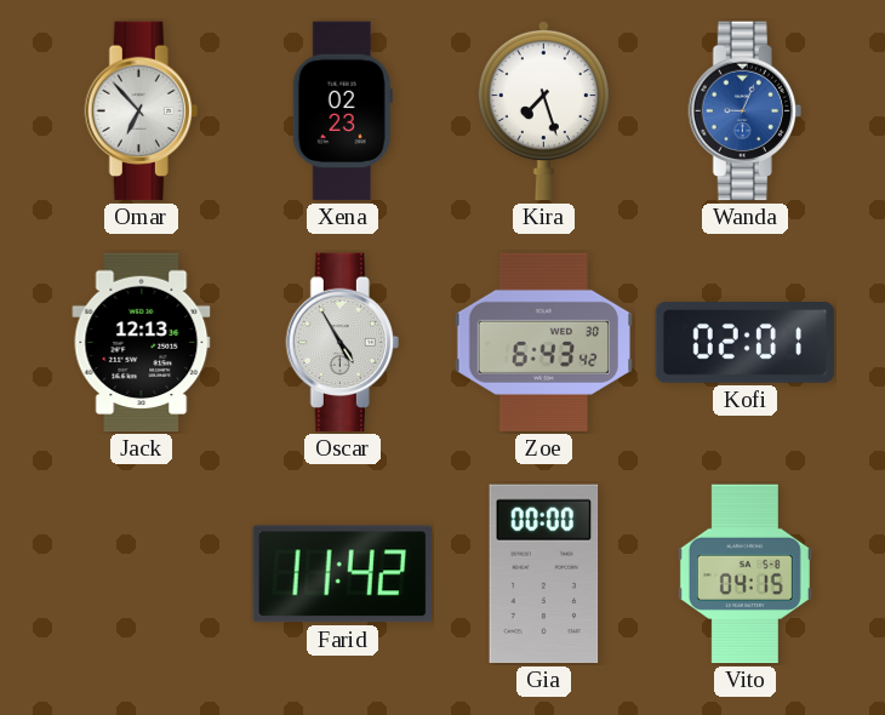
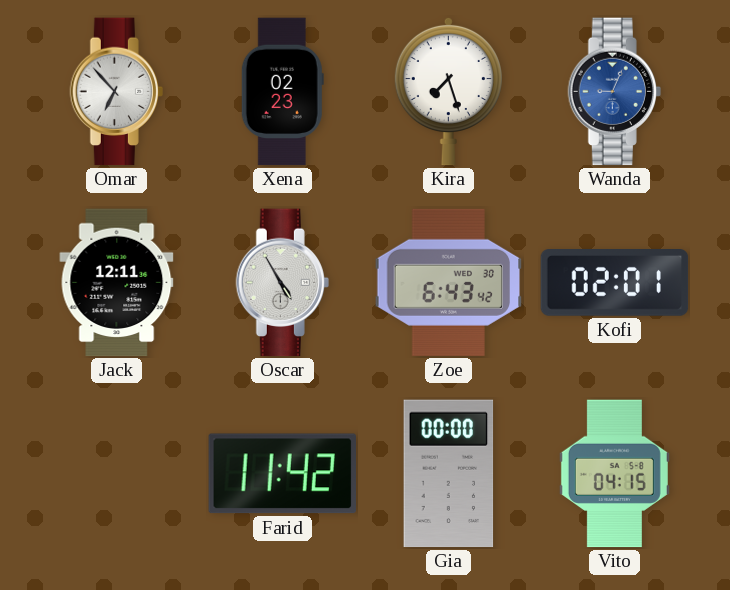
Jack: 12:13 -> 12:11
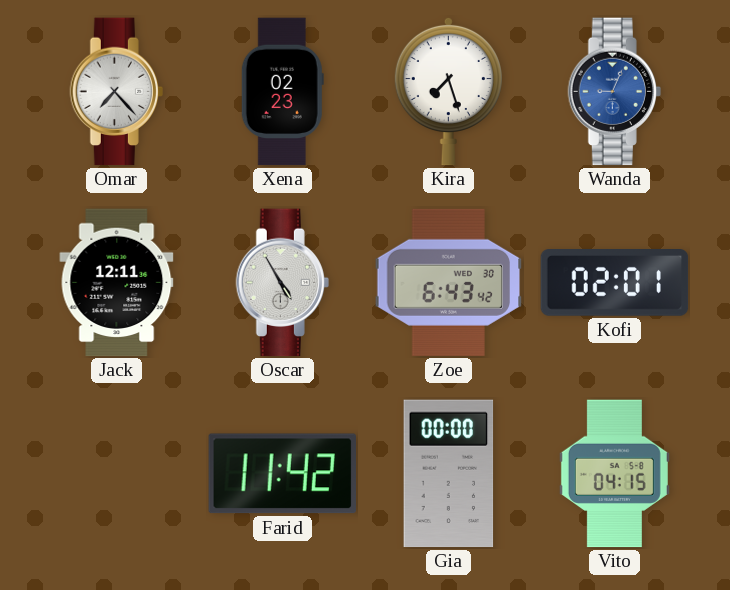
Omar: 6:53 -> 7:23
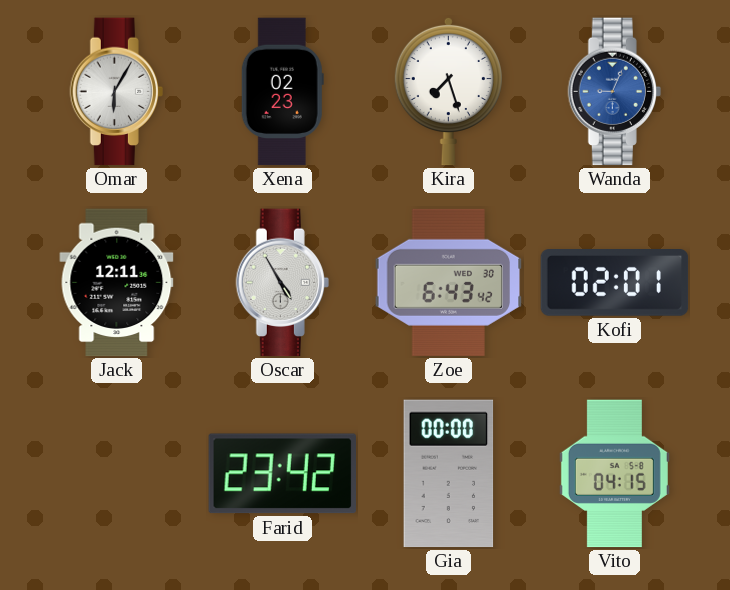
Omar: 7:23 -> 6:05
Farid: 11:42 -> 23:42
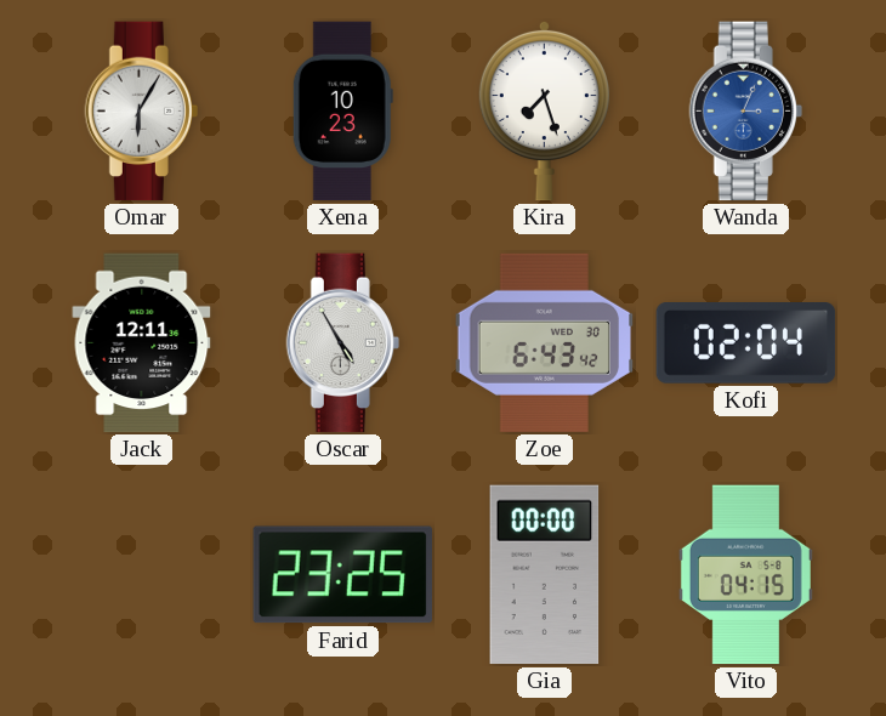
Xena: 02:23 -> 10:23
Wanda: 9:04 -> 3:04
Kofi: 02:01 -> 02:04
Farid: 23:42 -> 23:25
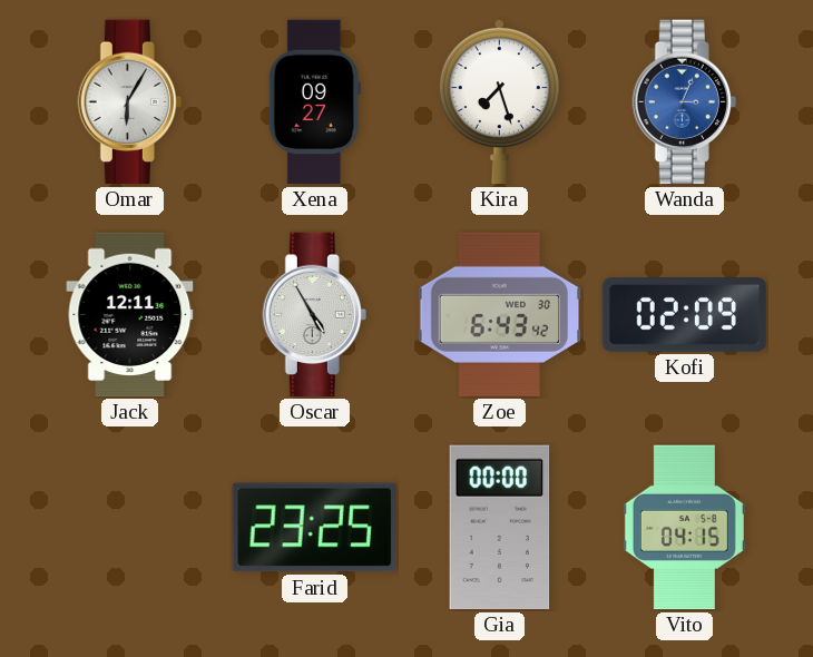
Xena: 10:23 -> 09:27
Kofi: 02:04 -> 02:09
